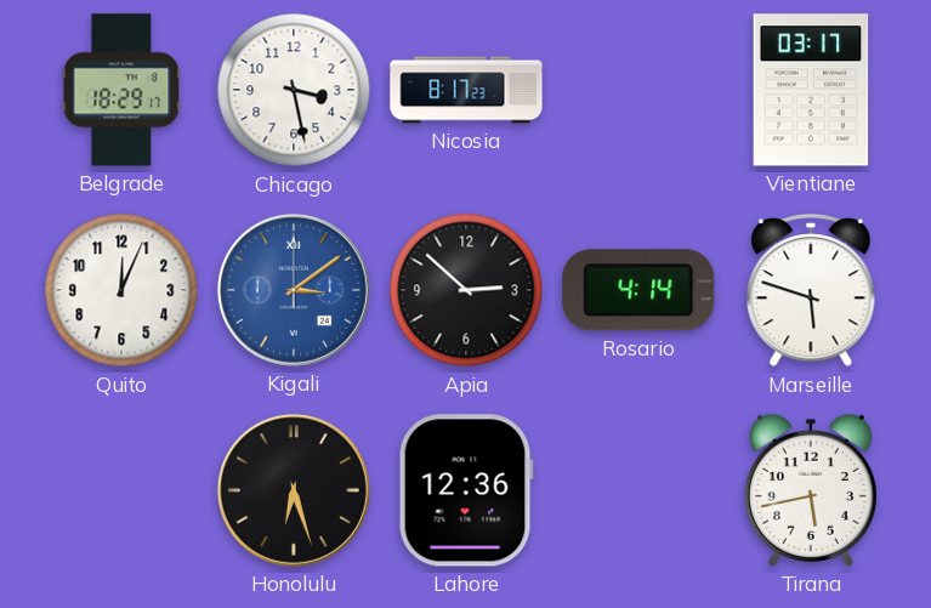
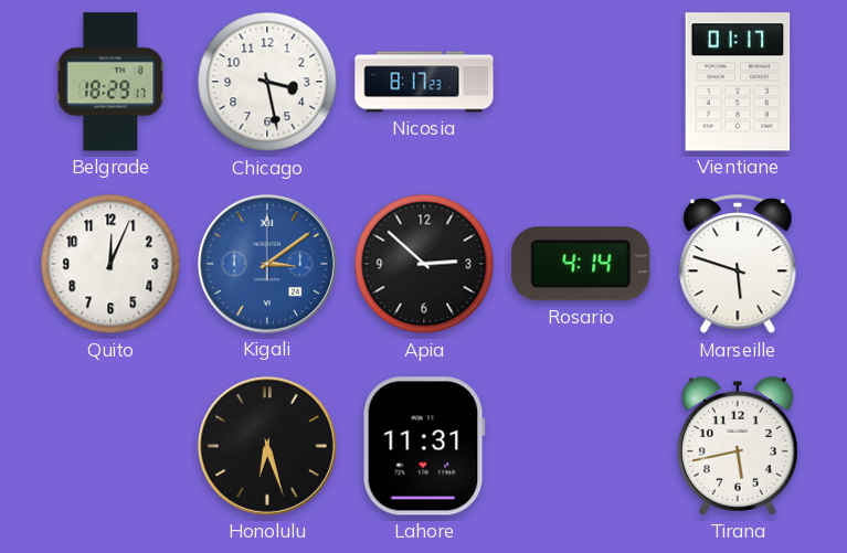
Vientiane: 03:17 -> 01:17
Lahore: 12:36 -> 11:31
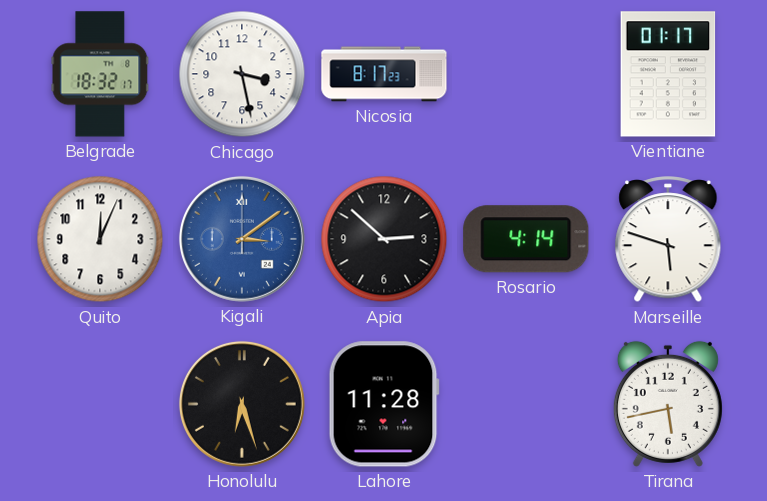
Belgrade: 18:29 -> 18:32
Lahore: 11:31 -> 11:28
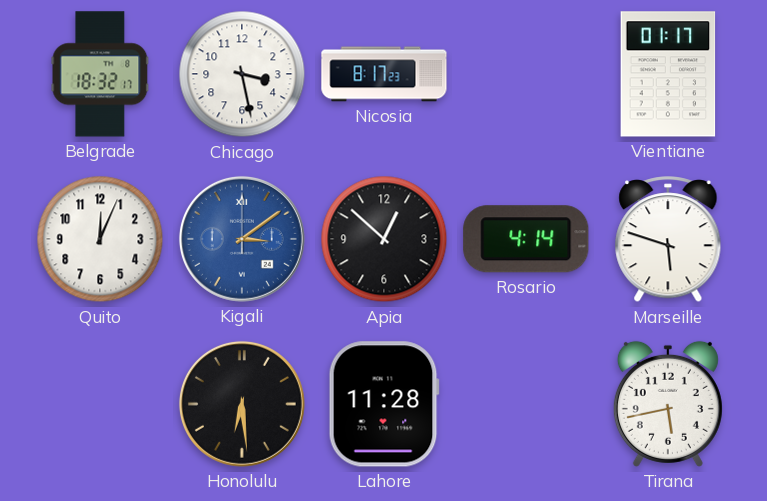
Apia: 2:52 -> 12:52
Honolulu: 6:27 -> 6:29
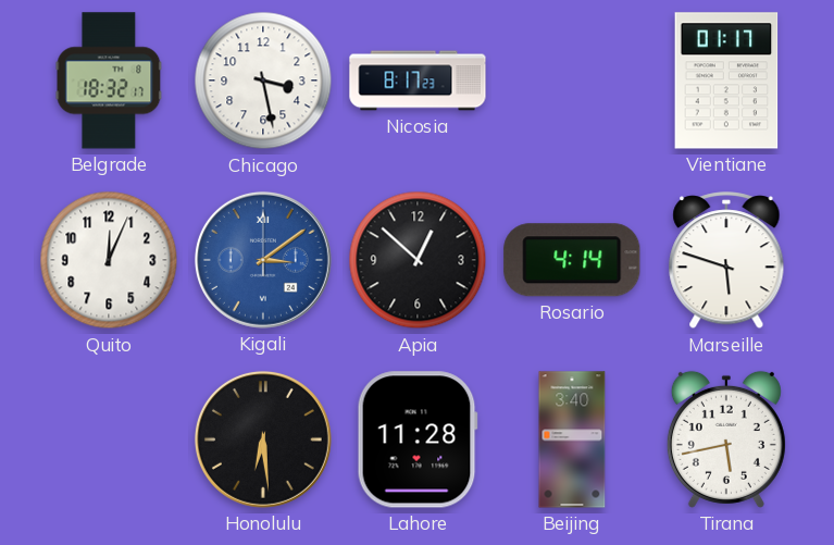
Beijing: none -> 3:40
